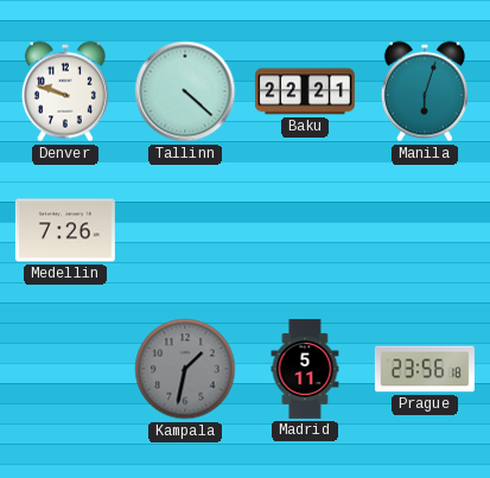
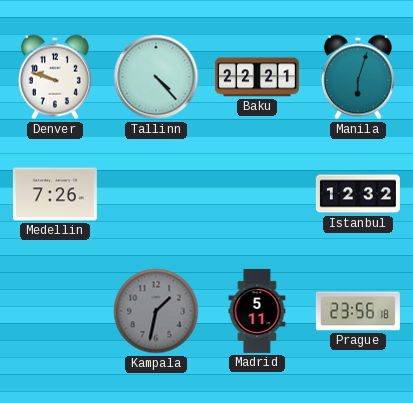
Tallinn: 4:22 -> 4:23
Istanbul: none -> 12:32
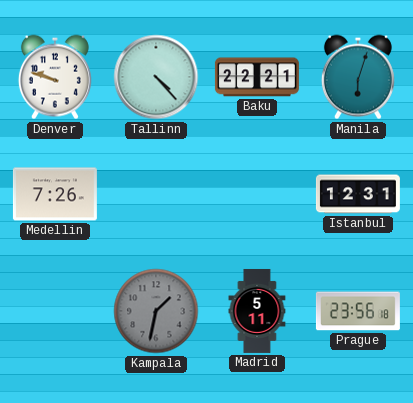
Istanbul: 12:32 -> 12:31
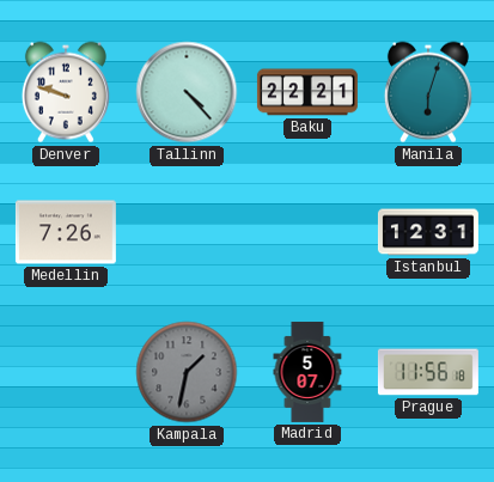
Madrid: 5:11 -> 5:07
Prague: 23:56 -> 11:56
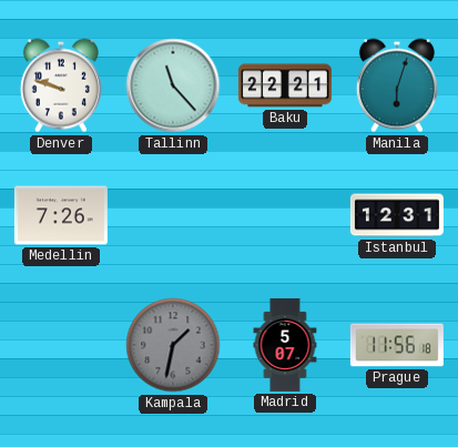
Tallinn: 4:23 -> 11:23
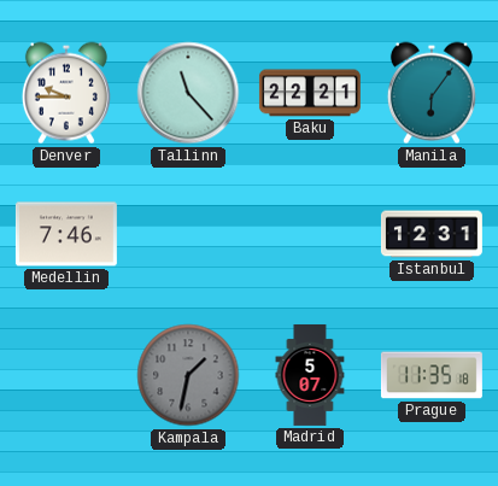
Denver: 9:48 -> 9:45
Manila: 6:03 -> 6:06
Medellin: 7:26 -> 7:46
Prague: 11:56 -> 11:35
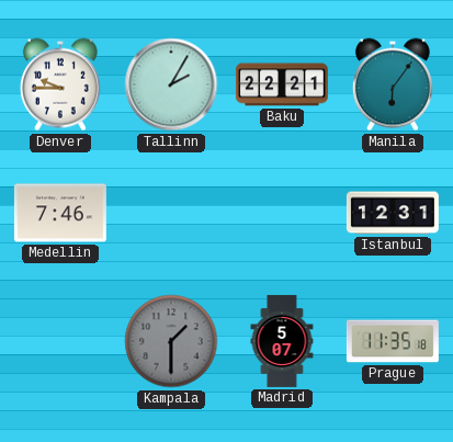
Tallinn: 11:23 -> 2:05
Kampala: 1:32 -> 1:30
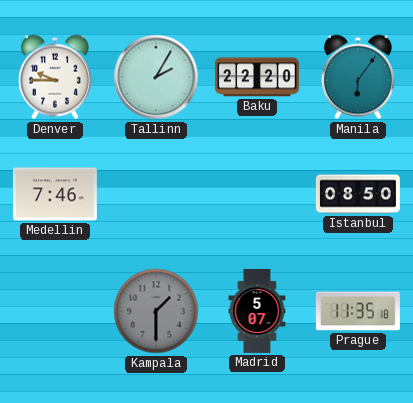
Baku: 22:21 -> 22:20
Istanbul: 12:31 -> 08:50
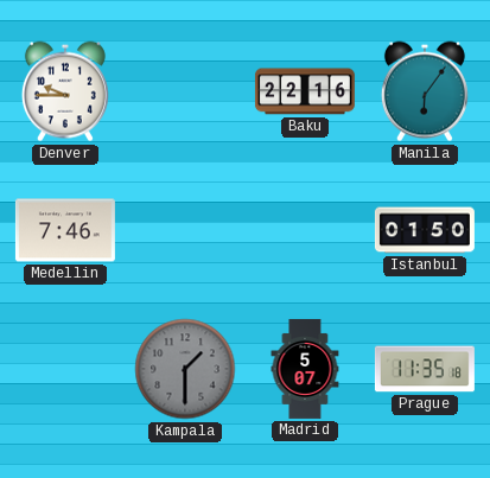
Tallinn: 2:05 -> none
Baku: 22:20 -> 22:16
Istanbul: 08:50 -> 01:50
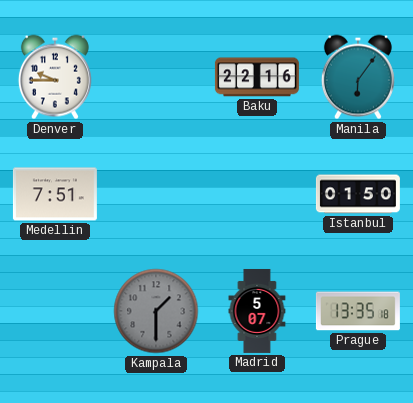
Medellin: 7:46 -> 7:51
Prague: 11:35 -> 13:35
